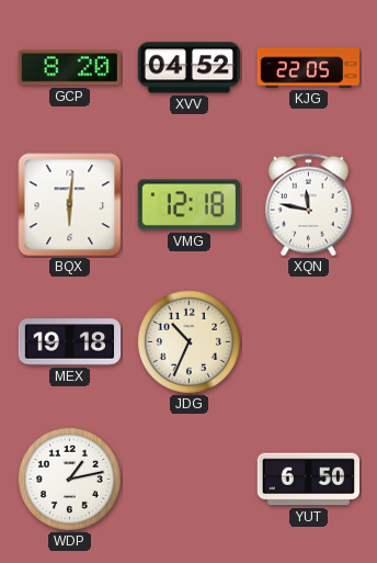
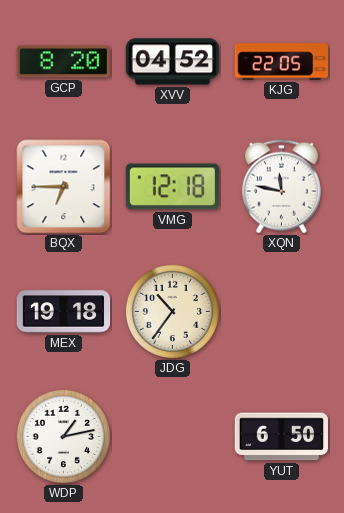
BQX: 6:01 -> 6:45
JDG: 10:34 -> 10:36
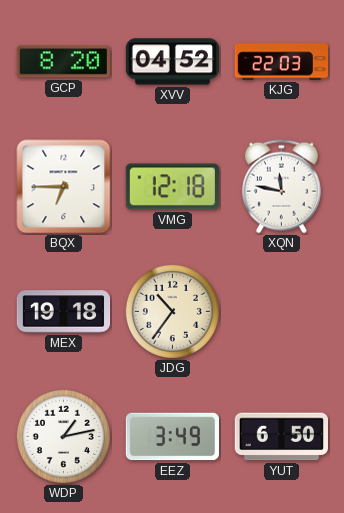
KJG: 22:05 -> 22:03
EEZ: none -> 3:49
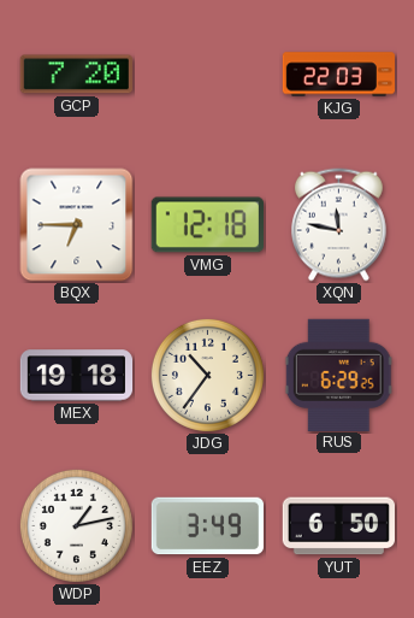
GCP: 8:20 -> 7:20
XVV: 04:52 -> none
RUS: none -> 6:29
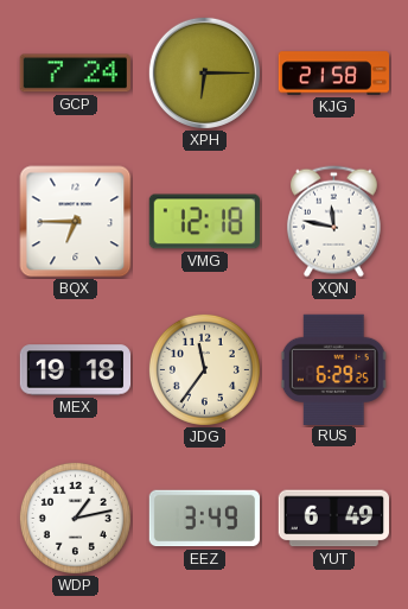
GCP: 7:20 -> 7:24
XPH: none -> 6:15
KJG: 22:03 -> 21:58
JDG: 10:36 -> 11:36
YUT: 6:50 -> 6:49
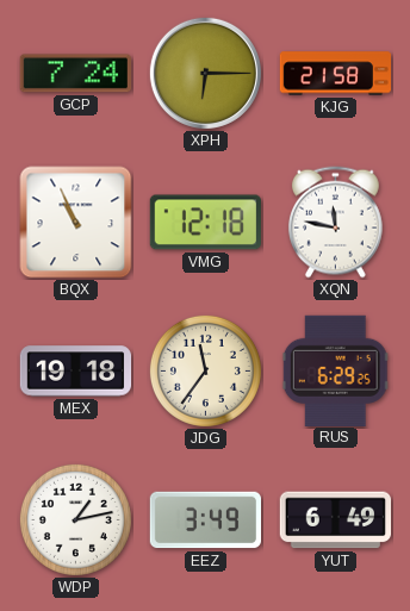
BQX: 6:45 -> 10:56
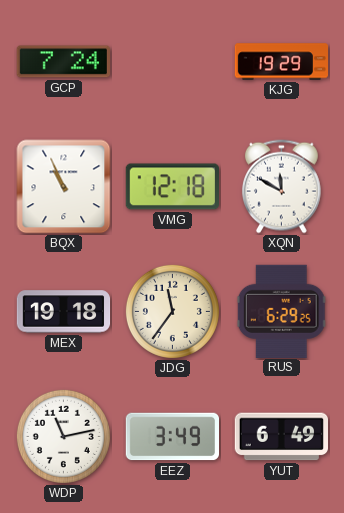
XPH: 6:15 -> none
KJG: 21:58 -> 19:29
XQN: 11:47 -> 11:50
WDP: 1:13 -> 11:13
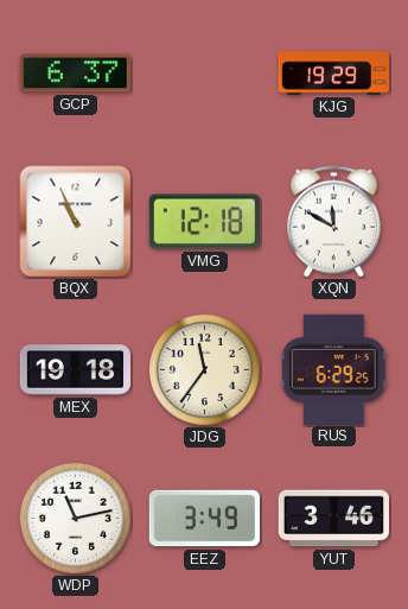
GCP: 7:24 -> 6:37
YUT: 6:49 -> 3:46
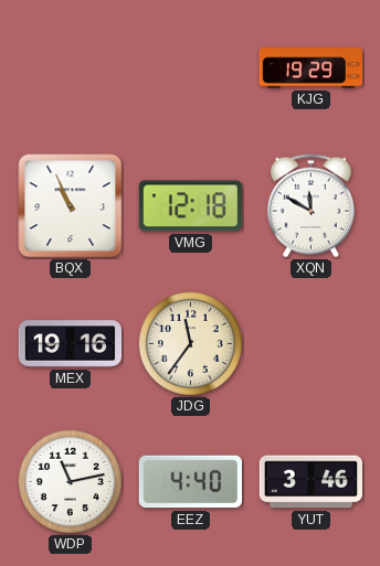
GCP: 6:37 -> none
MEX: 19:18 -> 19:16
RUS: 6:29 -> none
EEZ: 3:49 -> 4:40
